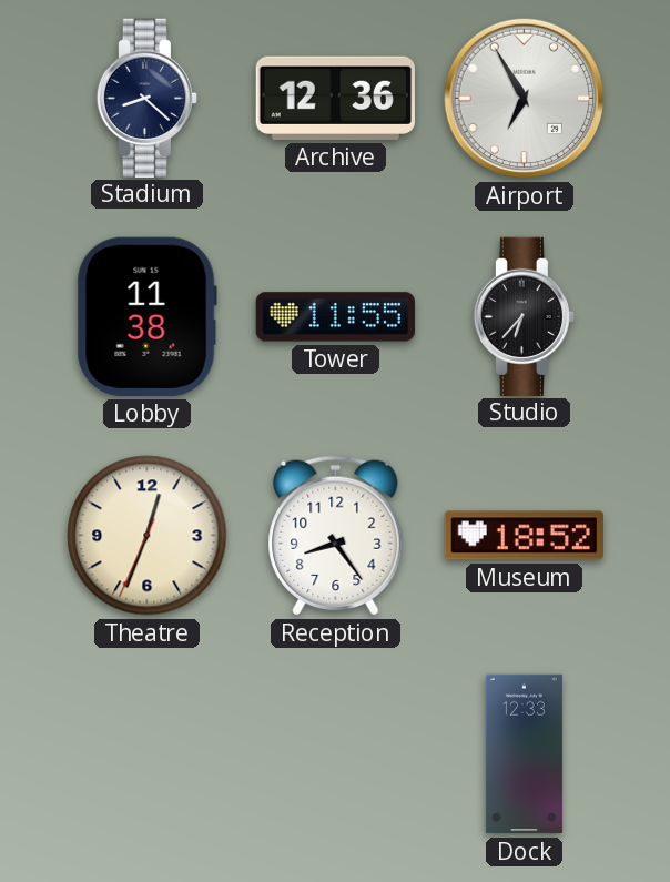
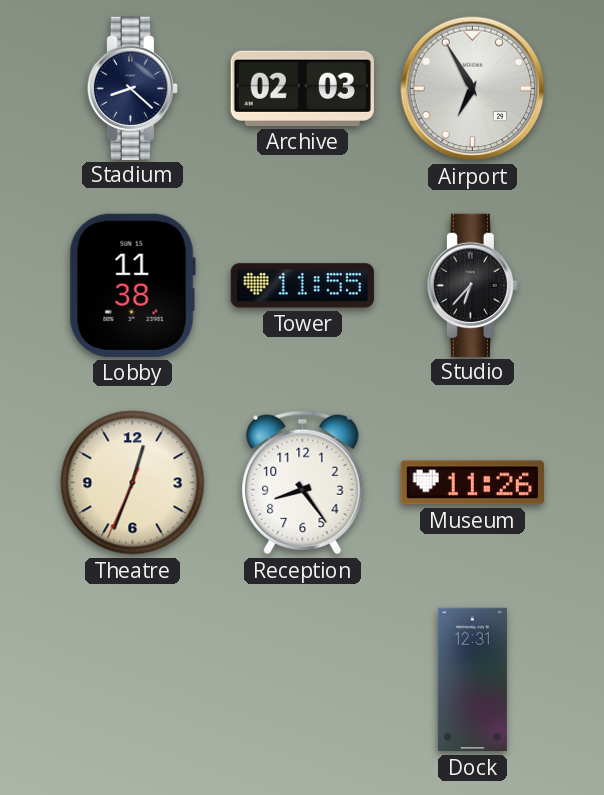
Archive: 12:36 -> 02:03
Museum: 18:52 -> 11:26
Dock: 12:33 -> 12:31
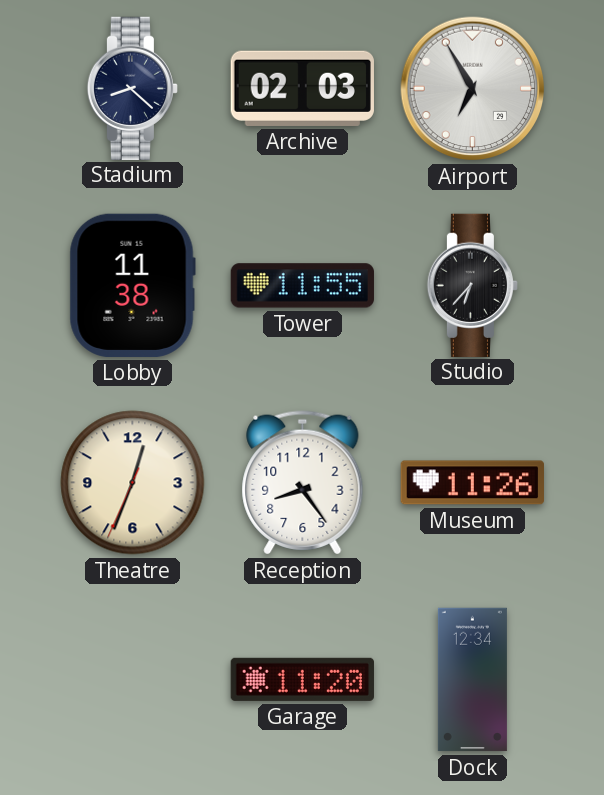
Garage: none -> 11:20
Dock: 12:31 -> 12:34
